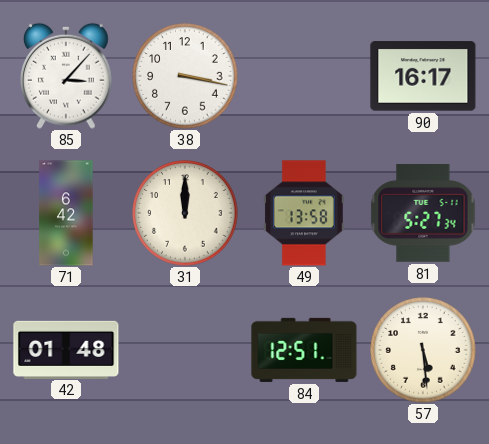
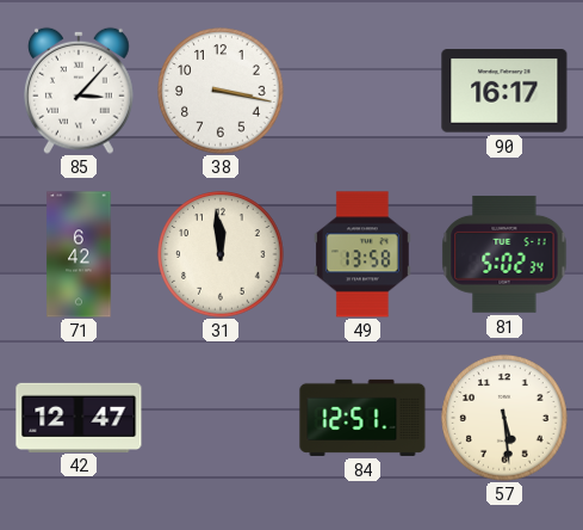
31: 12:00 -> 11:59
81: 5:27 -> 5:02
42: 01:48 -> 12:47
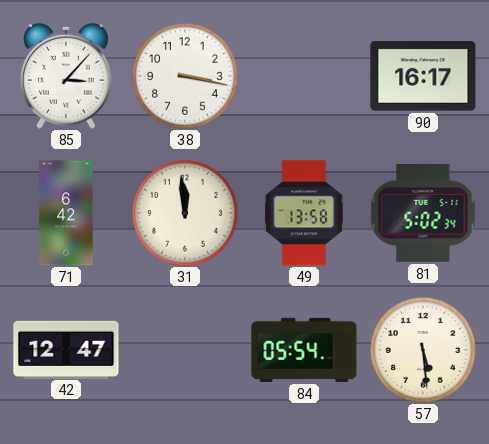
84: 12:51 -> 05:54
